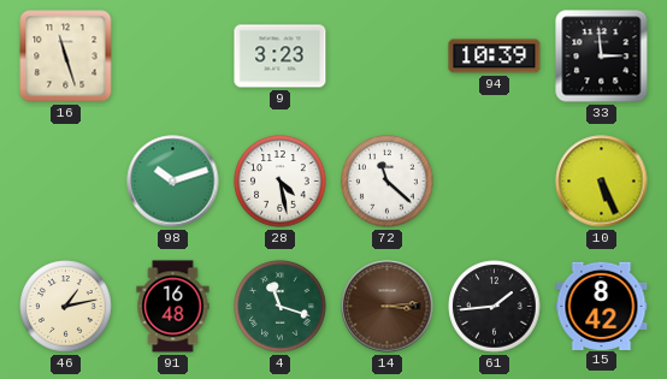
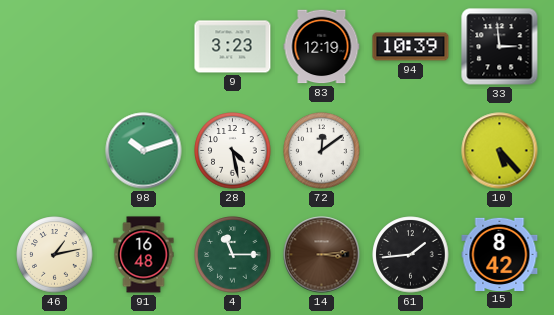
16: 11:27 -> none
83: none -> 12:19
72: 11:22 -> 12:09
10: 5:26 -> 5:23
4: 11:18 -> 11:15
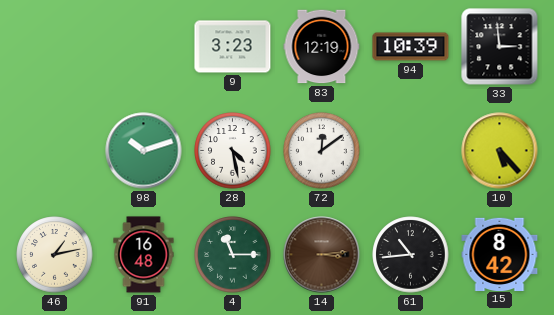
61: 1:44 -> 10:44
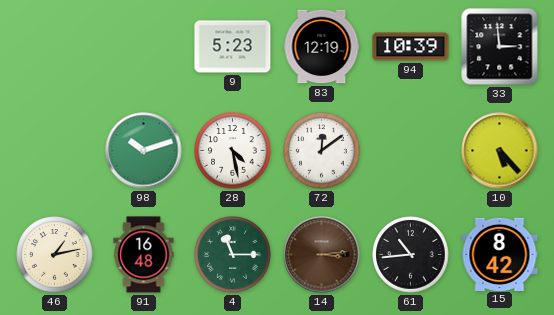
9: 3:23 -> 5:23
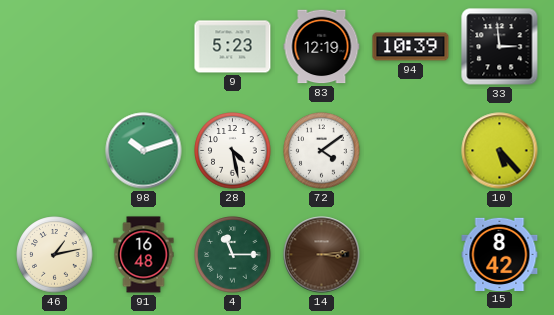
72: 12:09 -> 4:09
61: 10:44 -> none
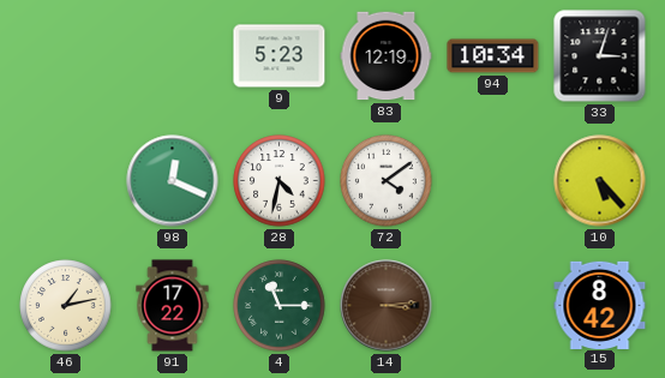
94: 10:39 -> 10:34
33: 2:59 -> 3:03
98: 10:12 -> 12:19
28: 4:28 -> 4:32
91: 16:48 -> 17:22
